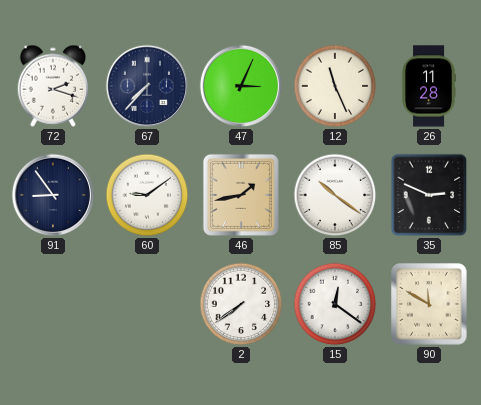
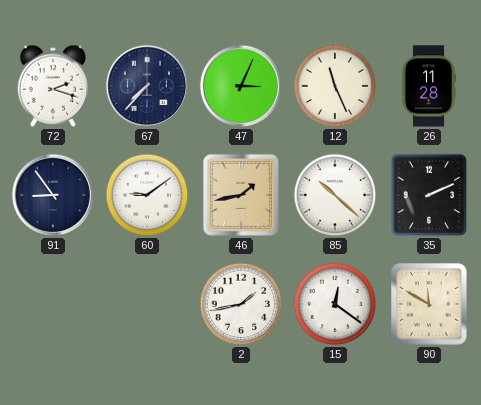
85: 10:21 -> 10:22
35: 2:49 -> 2:11
2: 7:39 -> 1:43
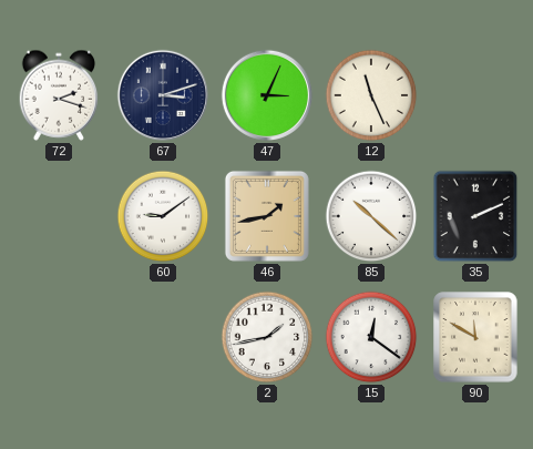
67: 7:37 -> 3:12
26: 11:28 -> none
91: 8:54 -> none
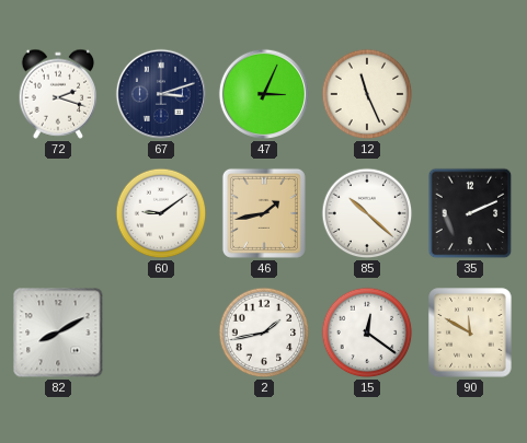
82: none -> 8:10
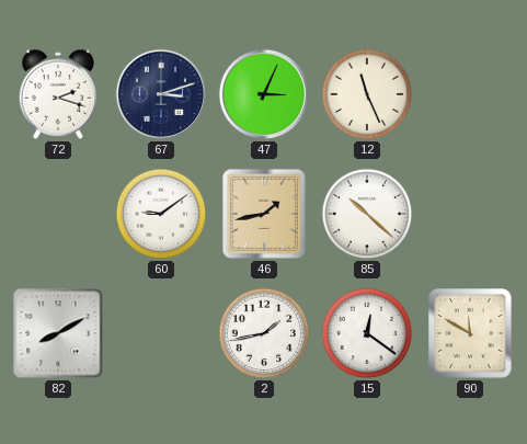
35: 2:11 -> none
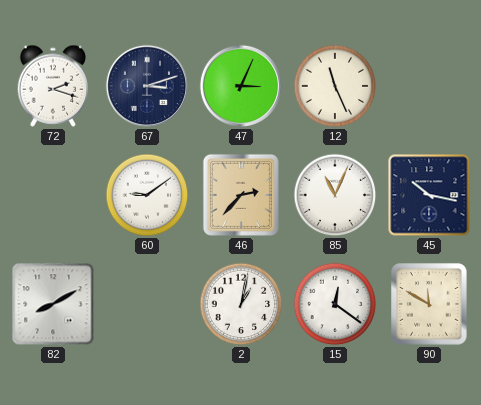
46: 1:43 -> 2:37
85: 10:22 -> 11:04
45: none -> 10:17
2: 1:43 -> 1:02
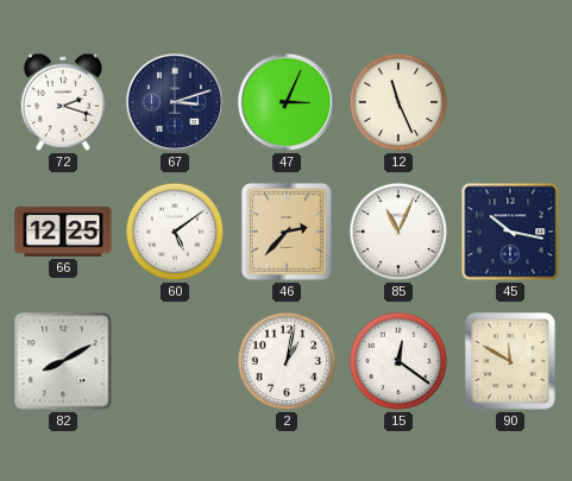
66: none -> 12:25
60: 9:09 -> 5:09
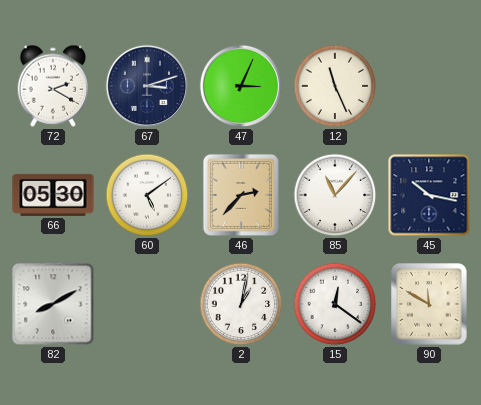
72: 2:18 -> 2:20
66: 12:25 -> 05:30
85: 11:04 -> 11:07
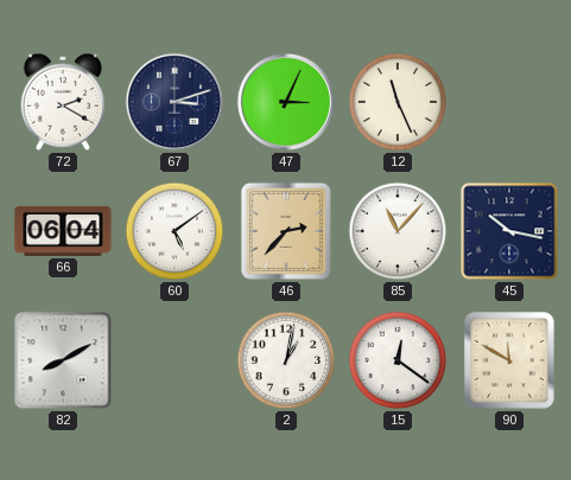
66: 05:30 -> 06:04
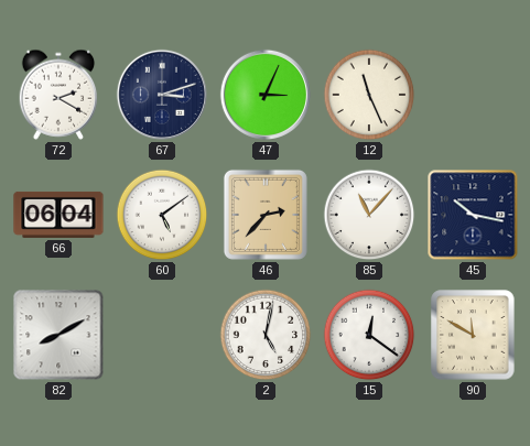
2: 1:02 -> 5:02
